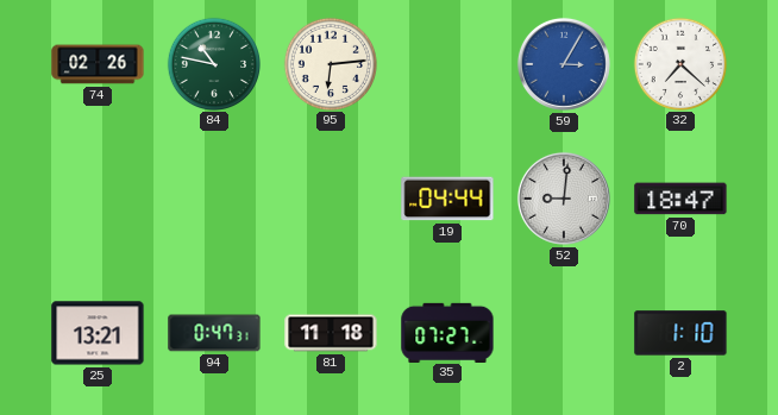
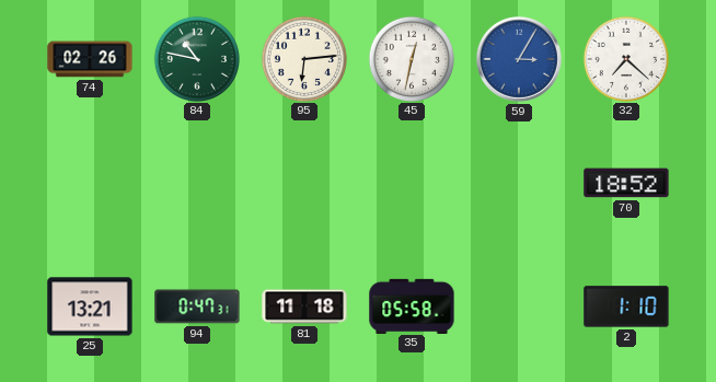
45: none -> 12:32
19: 04:44 -> none
52: 9:01 -> none
70: 18:47 -> 18:52
35: 07:27 -> 05:58
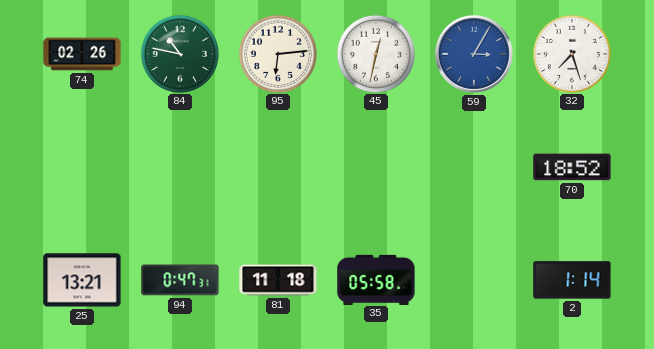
32: 7:22 -> 7:27
2: 1:10 -> 1:14
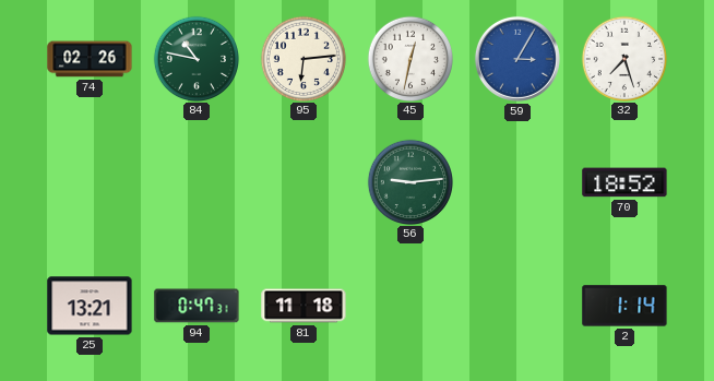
56: none -> 9:14
35: 05:58 -> none
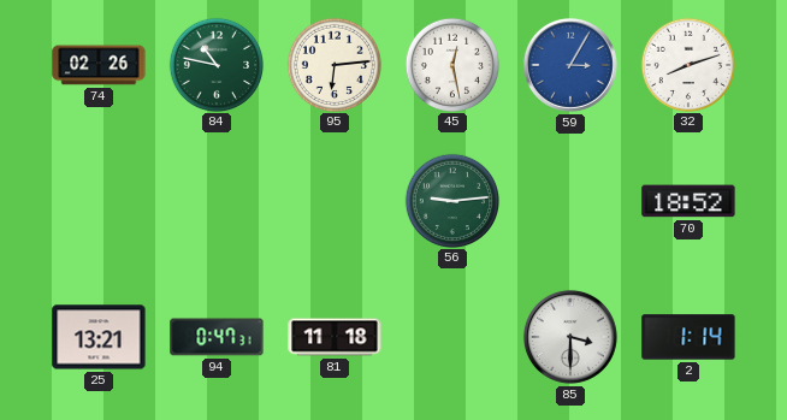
45: 12:32 -> 12:28
32: 7:27 -> 8:12
85: none -> 3:30
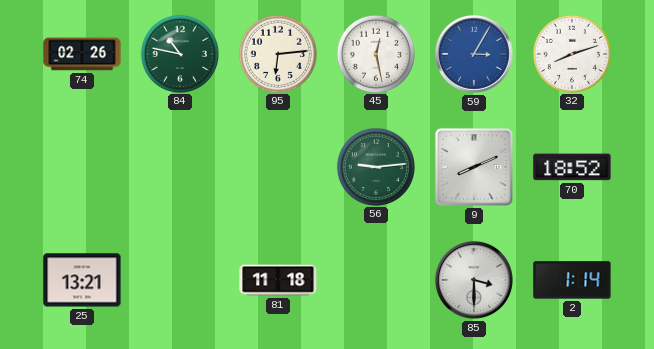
9: none -> 8:11
94: 0:47 -> none
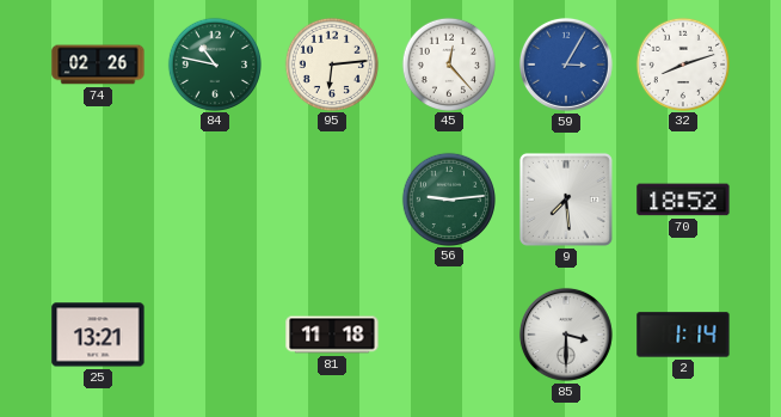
45: 12:28 -> 12:23
9: 8:11 -> 7:29
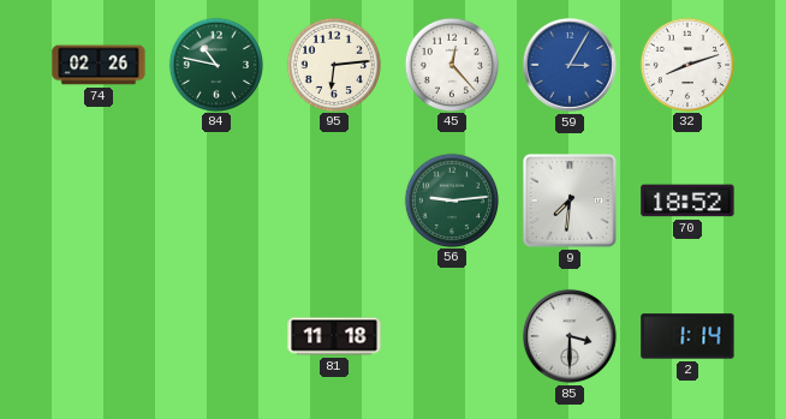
9: 7:29 -> 7:31
25: 13:21 -> none
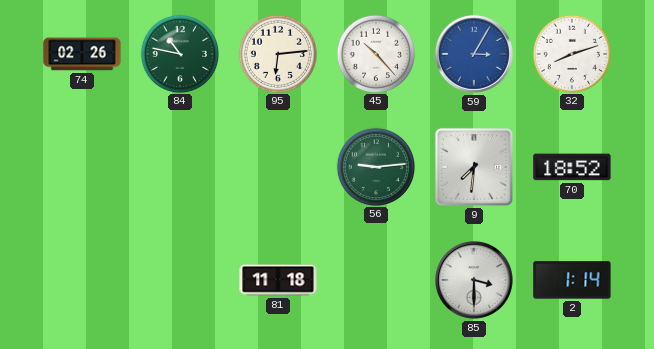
45: 12:23 -> 10:23
